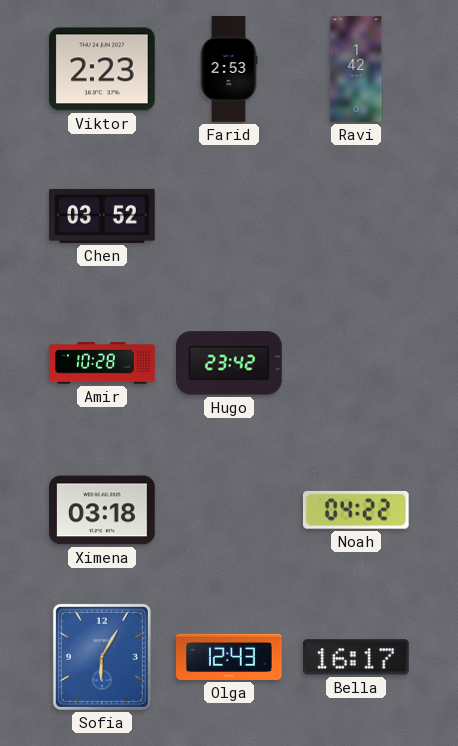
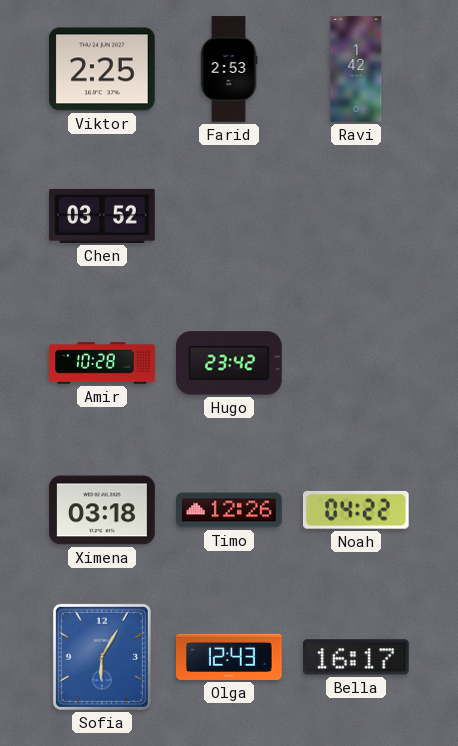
Viktor: 2:23 -> 2:25
Timo: none -> 12:26
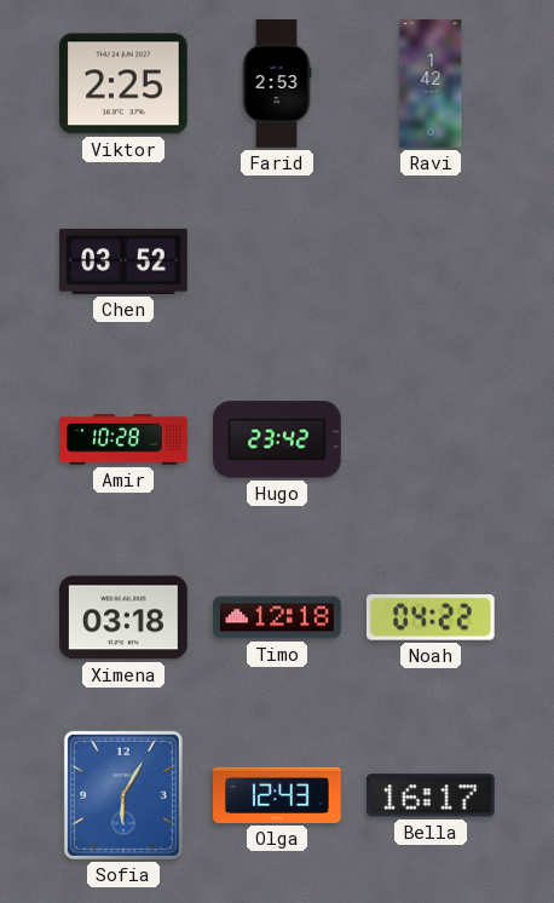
Timo: 12:26 -> 12:18
